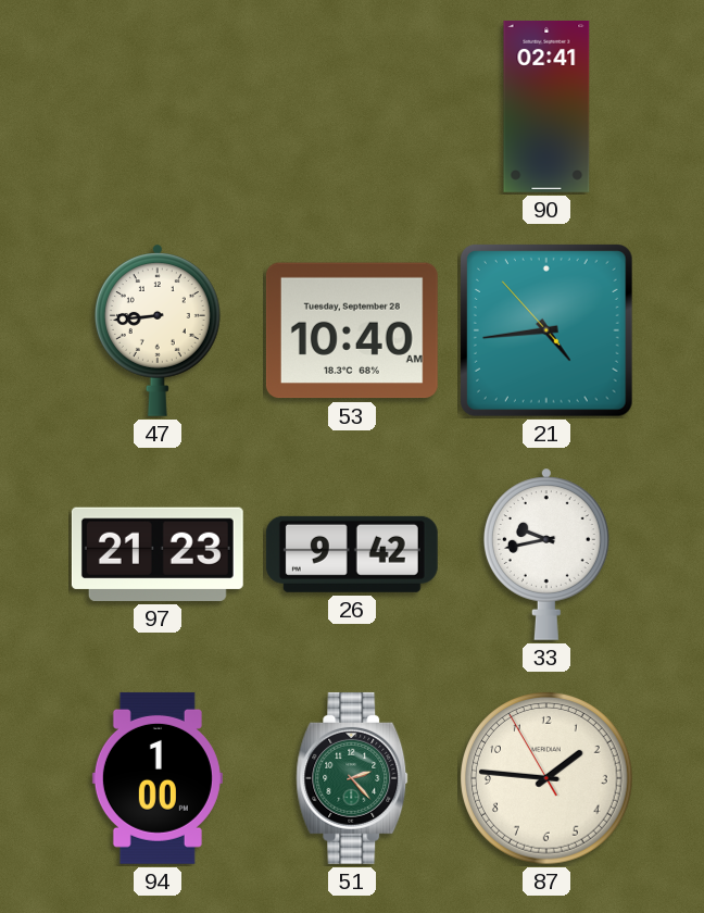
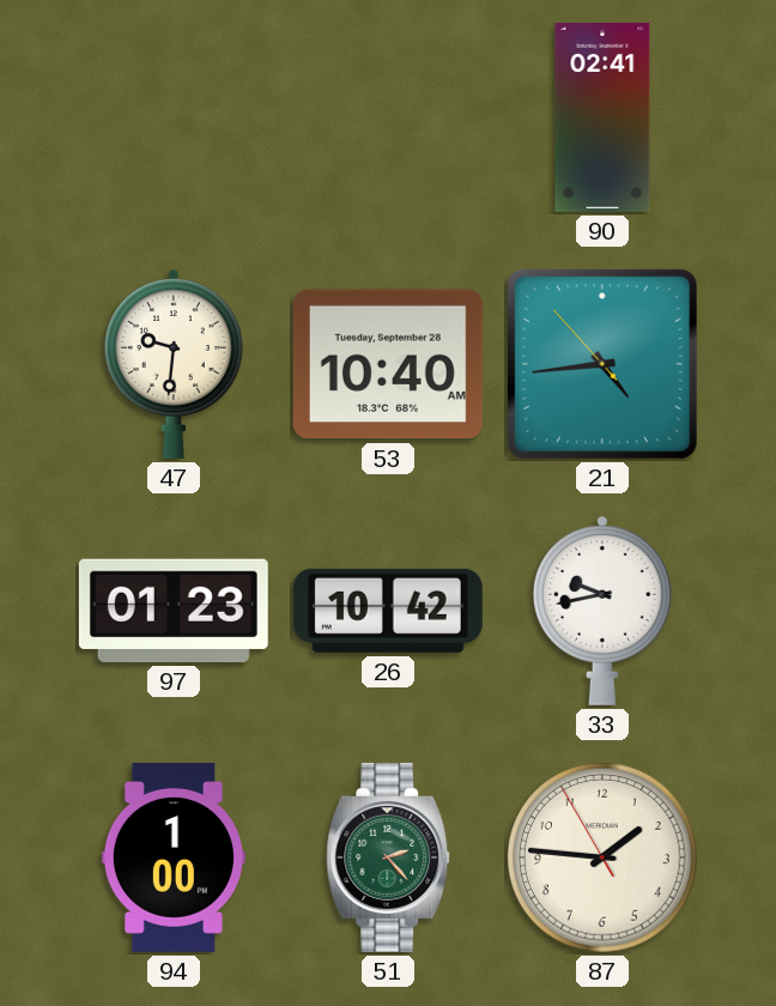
47: 8:44 -> 9:31
97: 21:23 -> 01:23
26: 9:42 -> 10:42
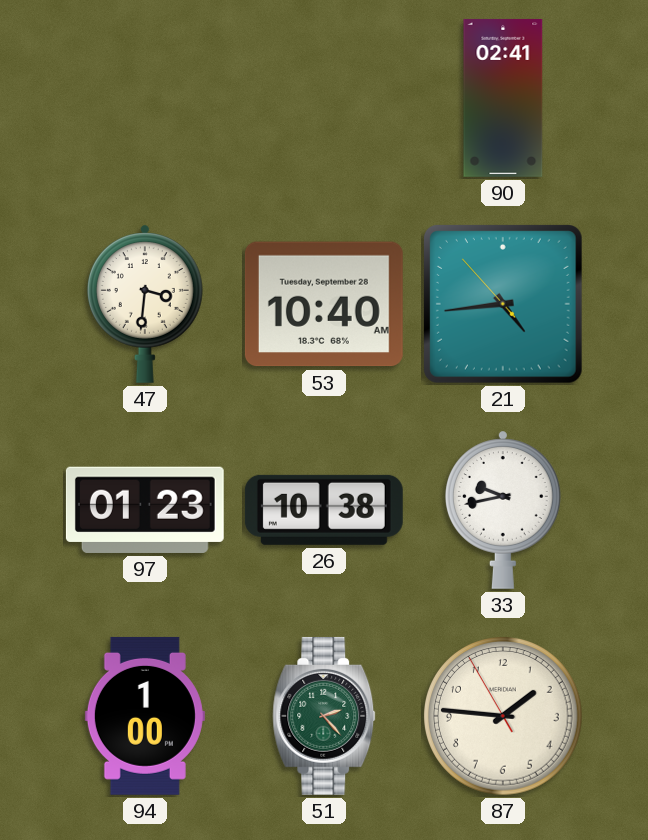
47: 9:31 -> 3:31
26: 10:42 -> 10:38
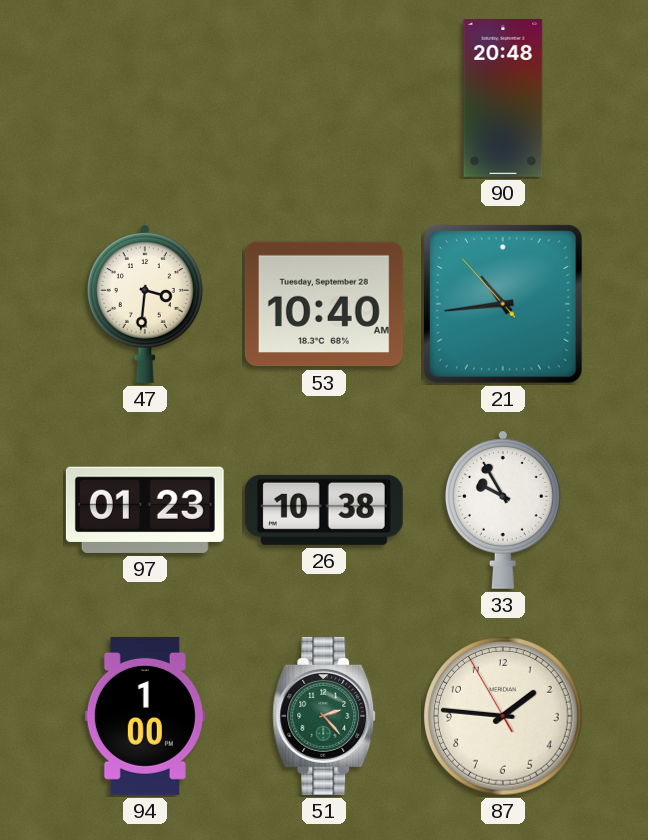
90: 02:41 -> 20:48
21: 4:43 -> 10:43
33: 9:43 -> 9:55
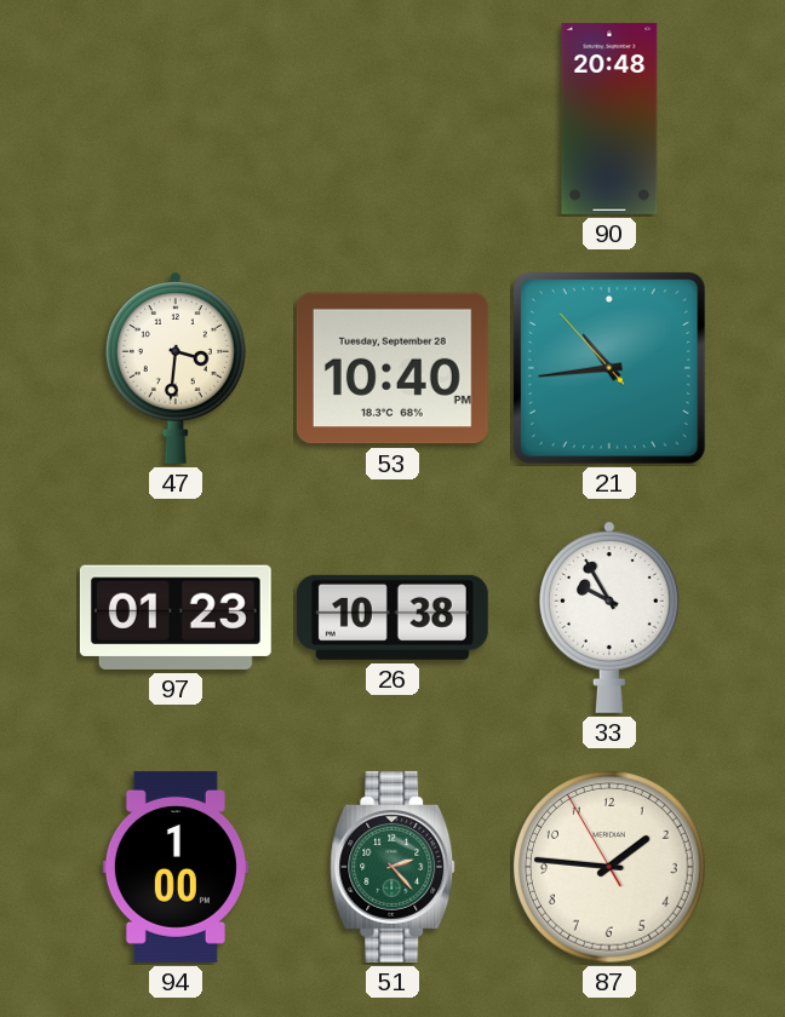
53: 10:40 AM -> 10:40 PM
